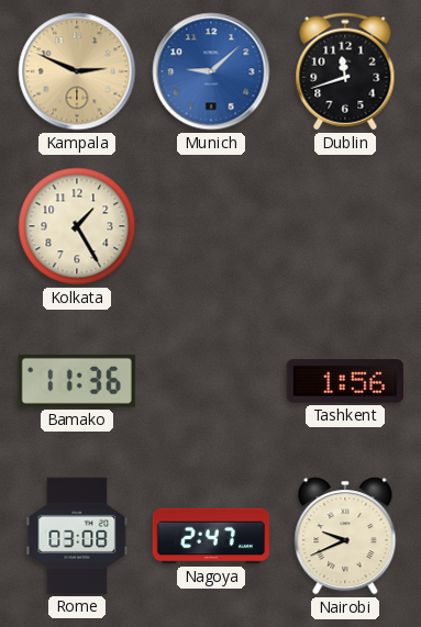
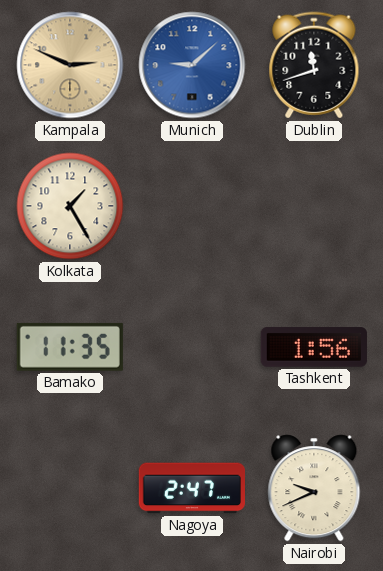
Bamako: 11:36 -> 11:35
Rome: 03:08 -> none
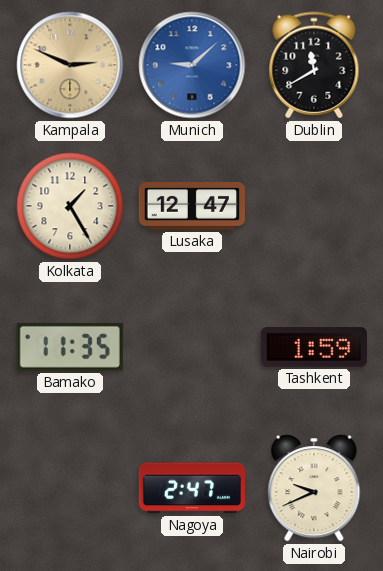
Dublin: 11:42 -> 11:40
Lusaka: none -> 12:47
Tashkent: 1:56 -> 1:59
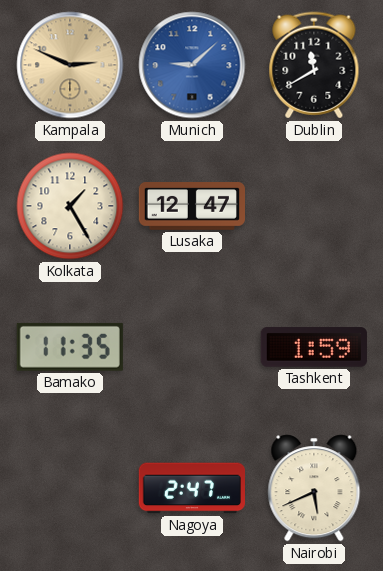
Nairobi: 9:41 -> 5:41
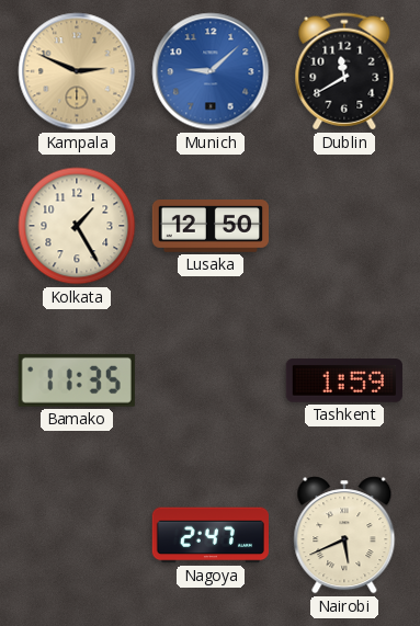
Lusaka: 12:47 -> 12:50
